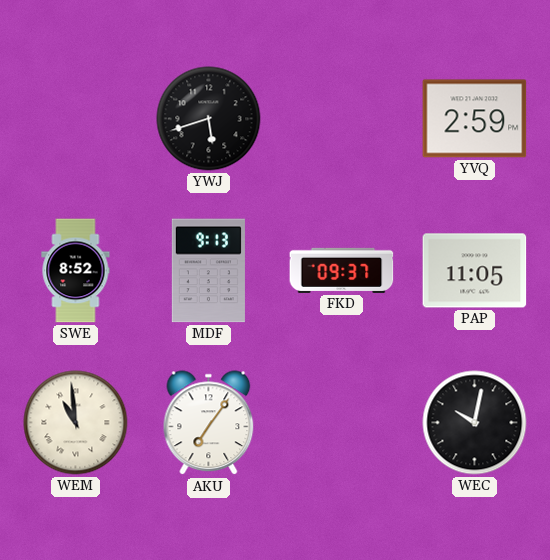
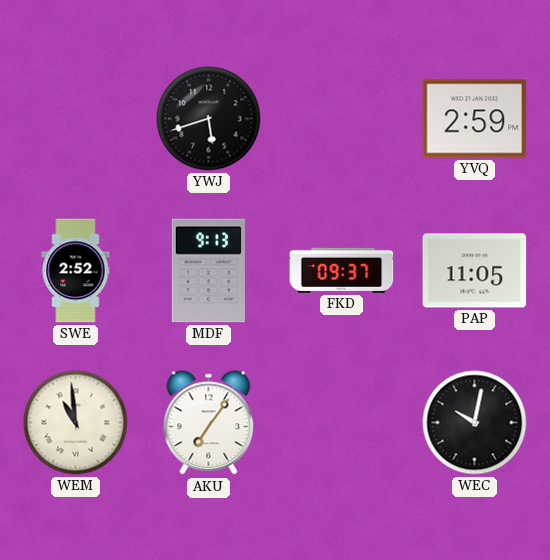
SWE: 8:52 -> 2:52
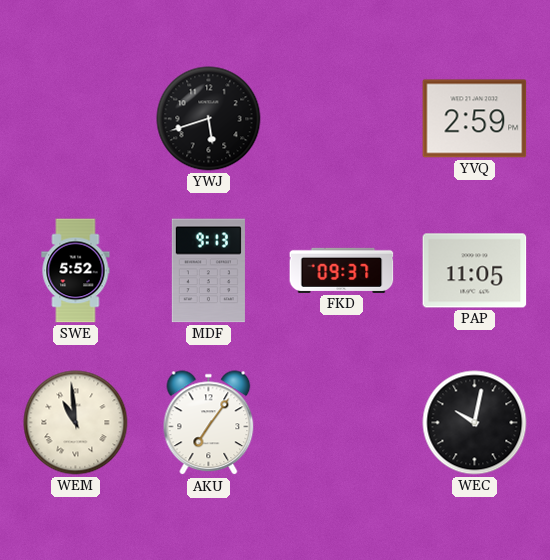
SWE: 2:52 -> 5:52
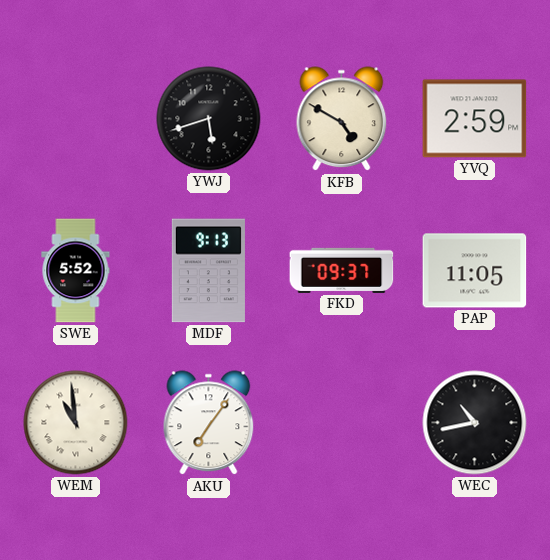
KFB: none -> 4:50
WEC: 10:02 -> 10:43
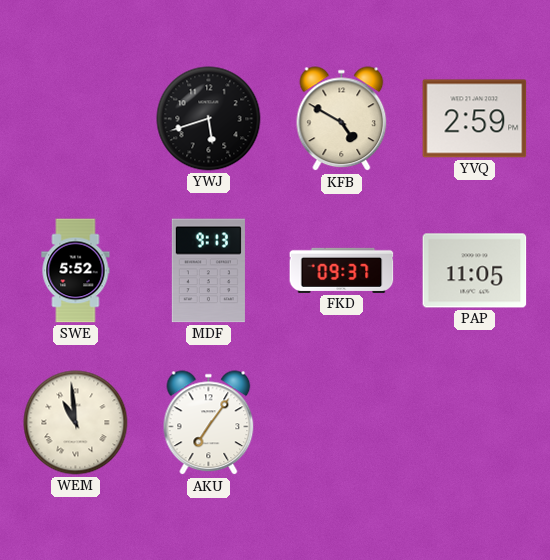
WEC: 10:43 -> none
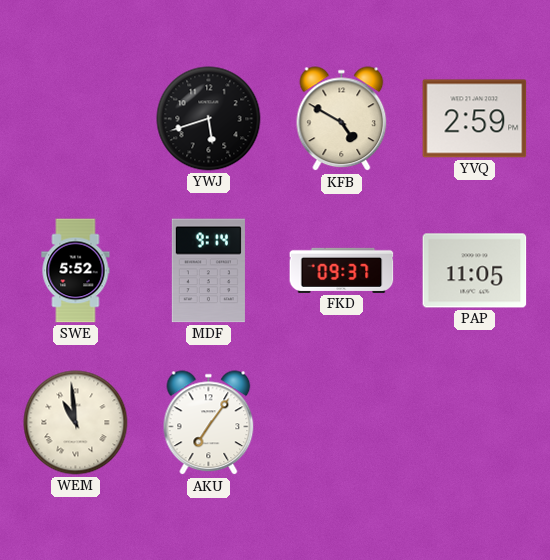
MDF: 9:13 -> 9:14
